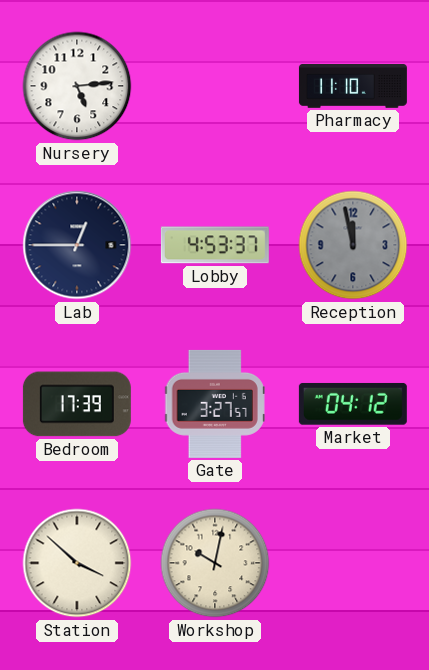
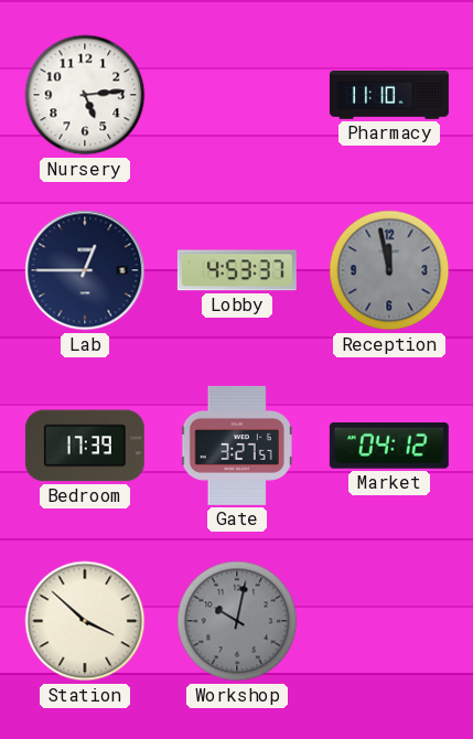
Workshop dial: cream -> grey
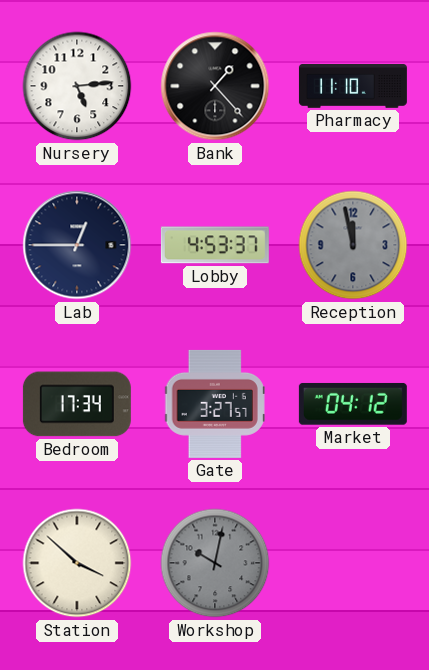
Bank: none -> 1:23
Bedroom: 17:39 -> 17:34
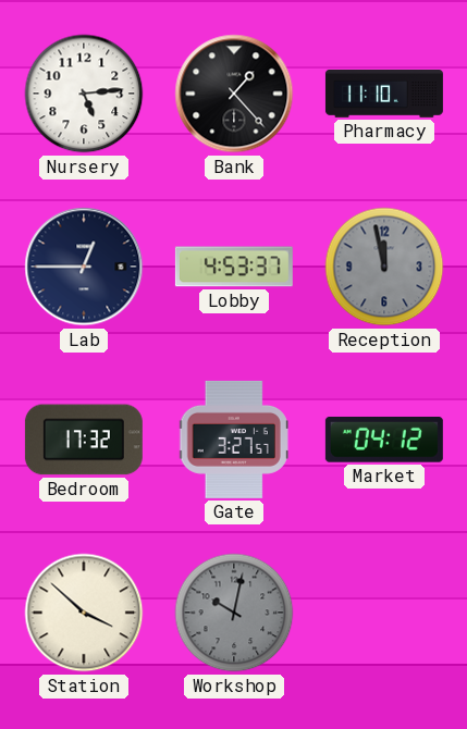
Bedroom: 17:34 -> 17:32
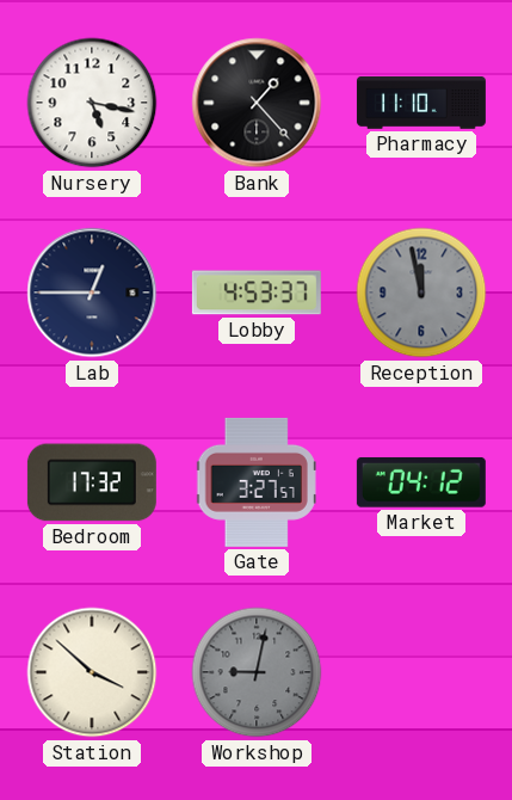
Nursery: 5:14 -> 5:17
Workshop: 10:02 -> 9:02
